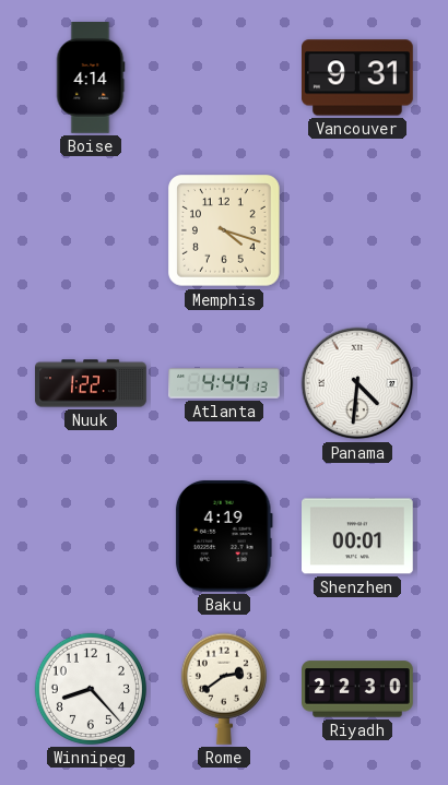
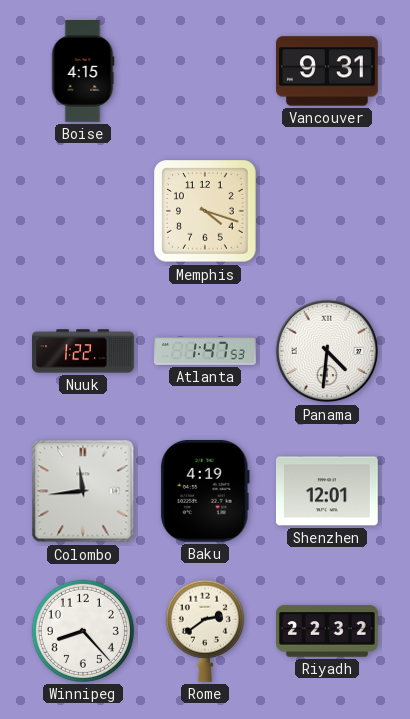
Boise: 4:14 -> 4:15
Atlanta: 4:44 -> 1:47
Colombo: none -> 11:44
Shenzhen: 00:01 -> 12:01
Riyadh: 22:30 -> 22:32
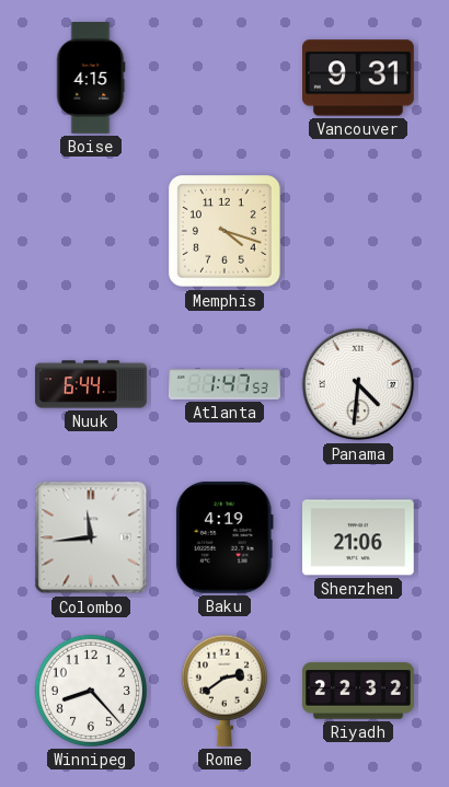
Nuuk: 1:22 -> 6:44
Shenzhen: 12:01 -> 21:06
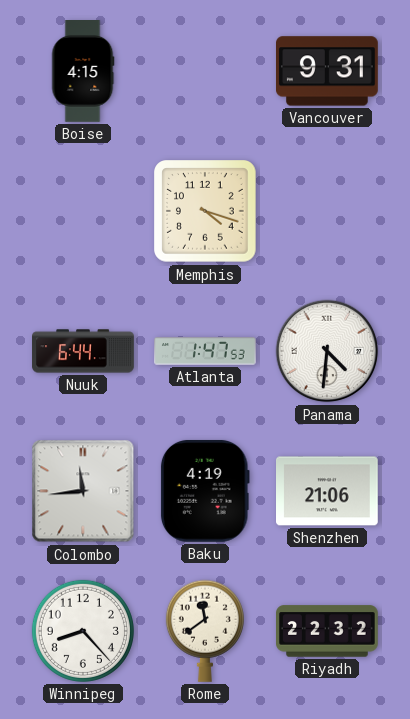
Rome: 2:39 -> 11:39
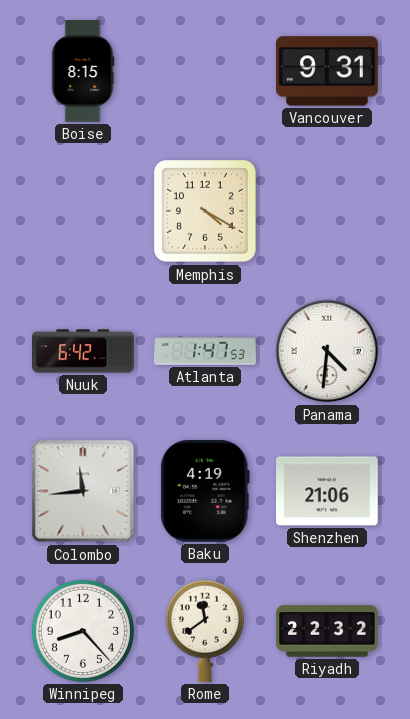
Boise: 4:15 -> 8:15
Memphis: 4:18 -> 4:20
Nuuk: 6:44 -> 6:42
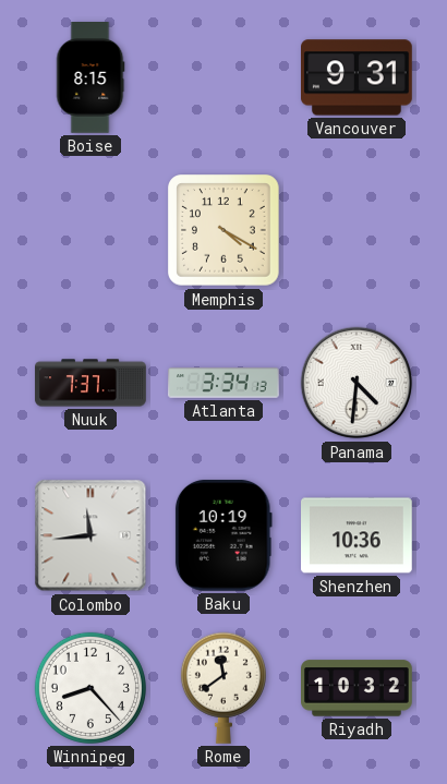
Nuuk: 6:42 -> 7:37
Atlanta: 1:47 -> 3:34
Baku: 4:19 -> 10:19
Shenzhen: 21:06 -> 10:36
Riyadh: 22:32 -> 10:32
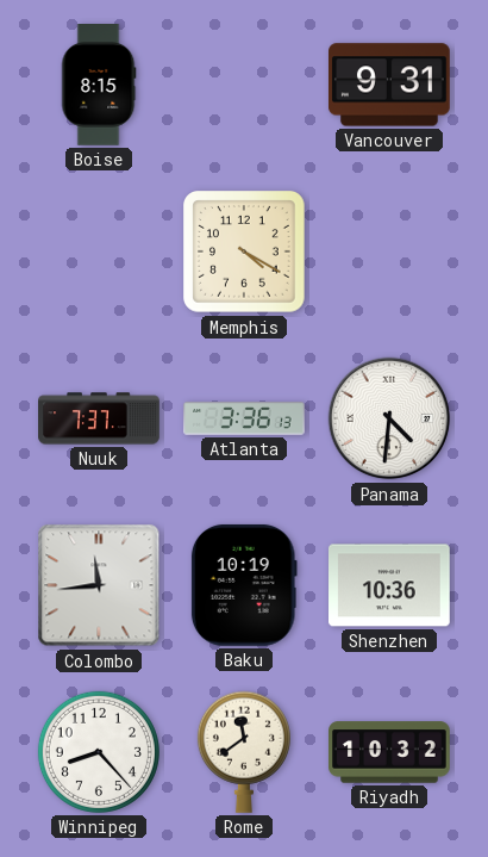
Atlanta: 3:34 -> 3:36
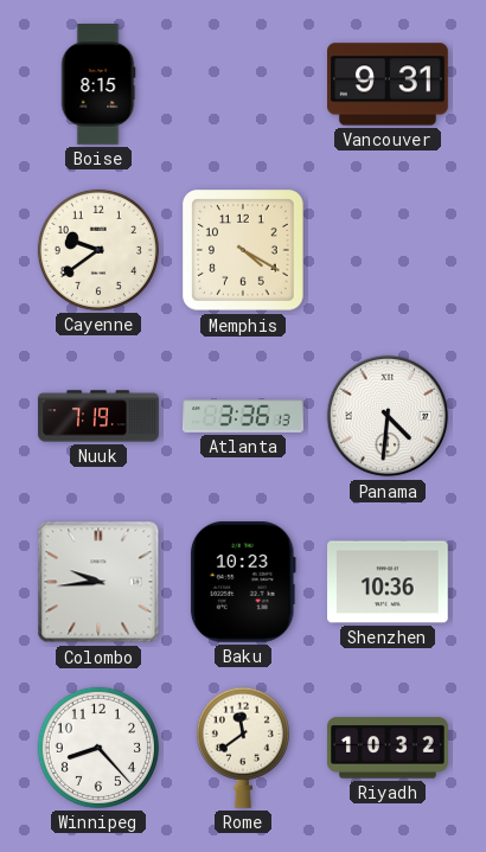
Cayenne: none -> 9:39
Nuuk: 7:37 -> 7:19
Colombo: 11:44 -> 9:44
Baku: 10:19 -> 10:23
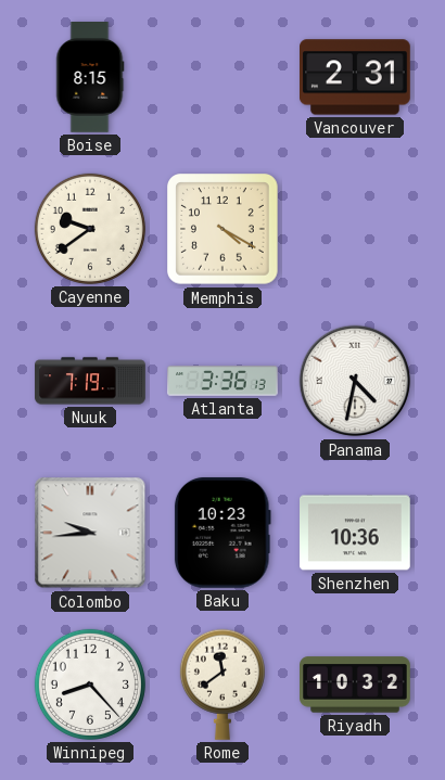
Vancouver: 9:31 -> 2:31
Panama: 4:31 -> 4:32
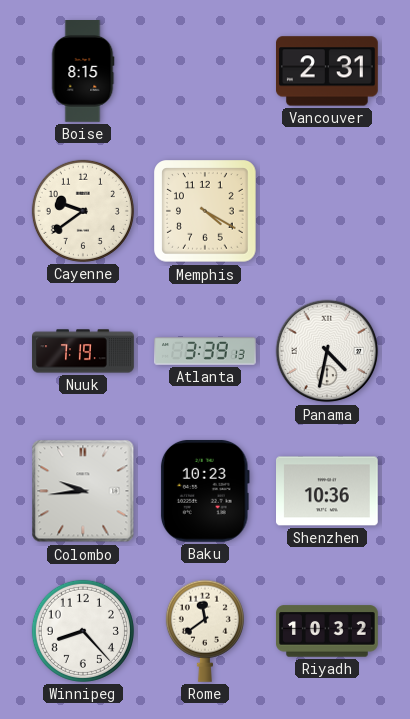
Atlanta: 3:36 -> 3:39
